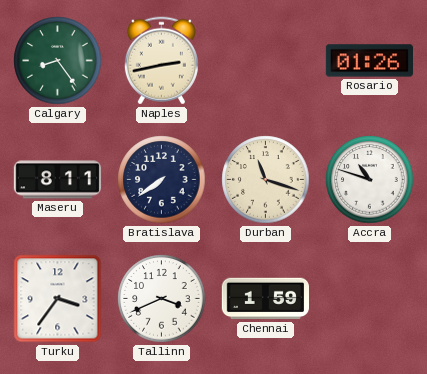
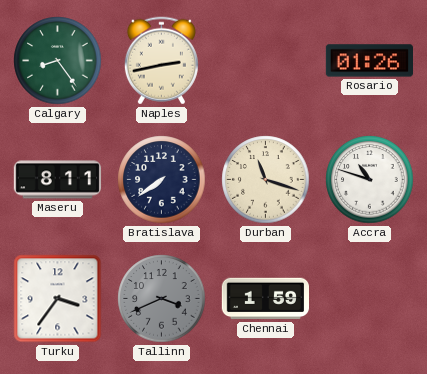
Tallinn dial: white -> grey
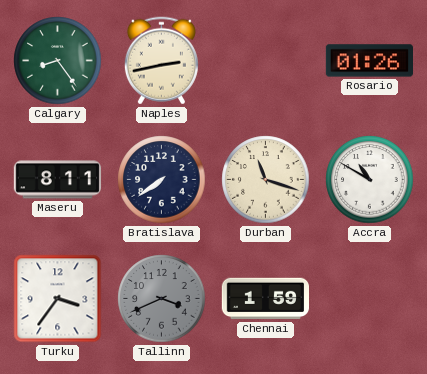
Accra: 10:48 -> 10:50
